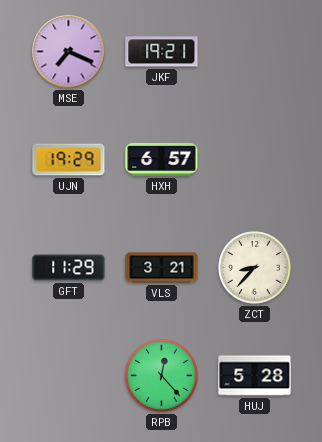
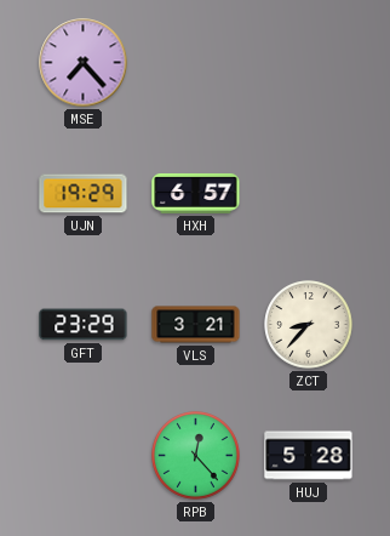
MSE: 7:19 -> 7:23
JKF: 19:21 -> none
GFT: 11:29 -> 23:29
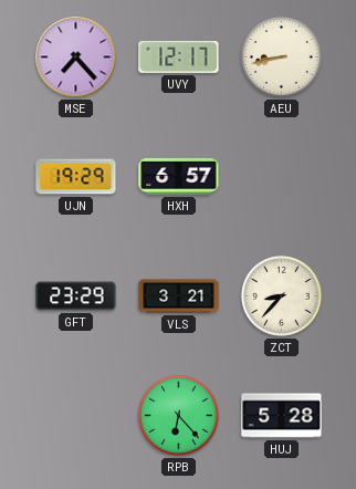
UVY: none -> 12:17
AEU: none -> 8:43
RPB: 12:23 -> 6:23
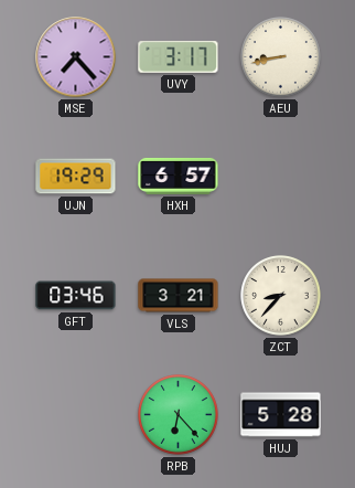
UVY: 12:17 -> 3:17
GFT: 23:29 -> 03:46
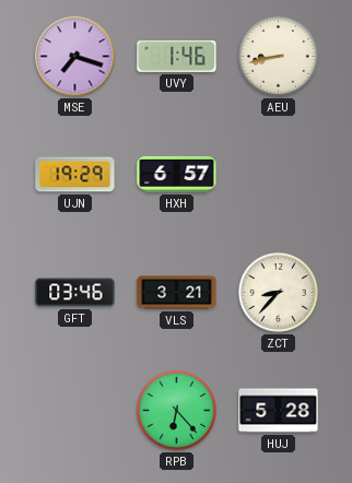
MSE: 7:23 -> 7:18
UVY: 3:17 -> 1:46
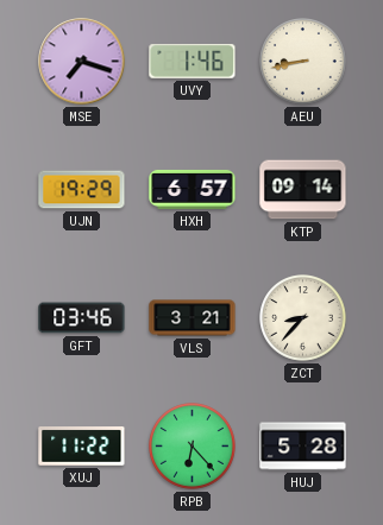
KTP: none -> 09:14
XUJ: none -> 11:22
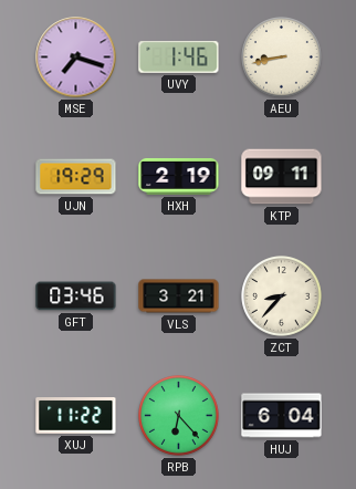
HXH: 6:57 -> 2:19
KTP: 09:14 -> 09:11
HUJ: 5:28 -> 6:04
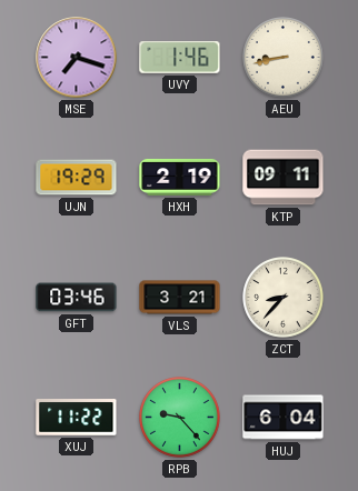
RPB: 6:23 -> 9:23
